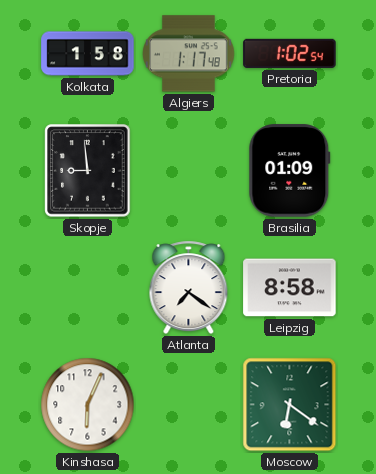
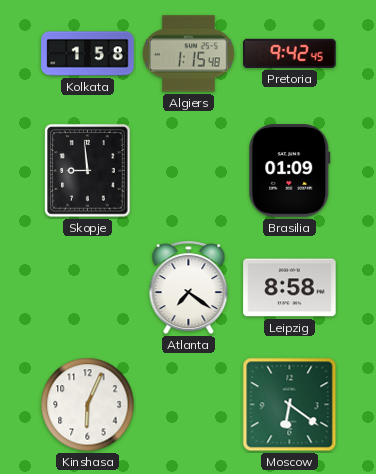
Algiers: 1:17 -> 1:15
Pretoria: 1:02 -> 9:42
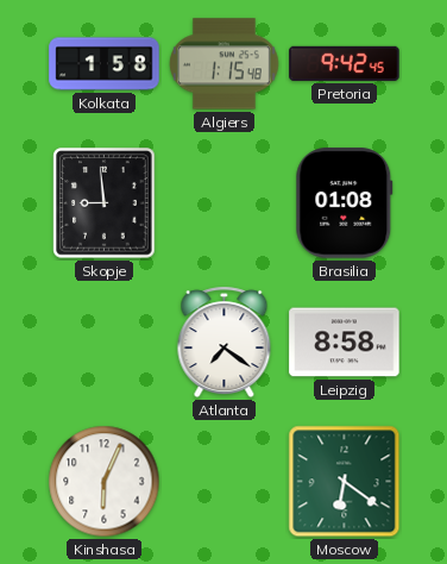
Brasilia: 01:09 -> 01:08
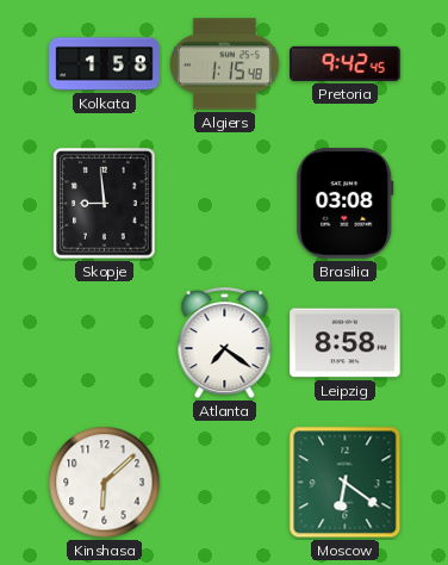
Brasilia: 01:08 -> 03:08
Kinshasa: 6:04 -> 6:08
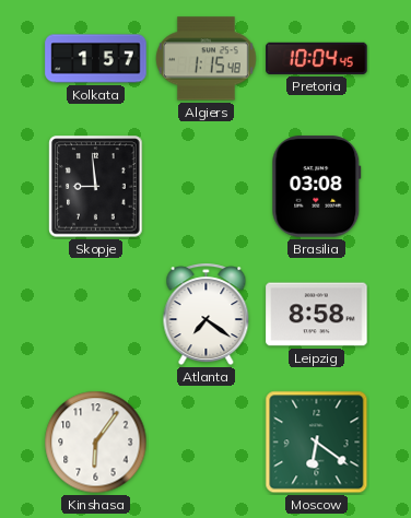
Kolkata: 1:58 -> 1:57
Pretoria: 9:42 -> 10:04
Kinshasa: 6:08 -> 6:06
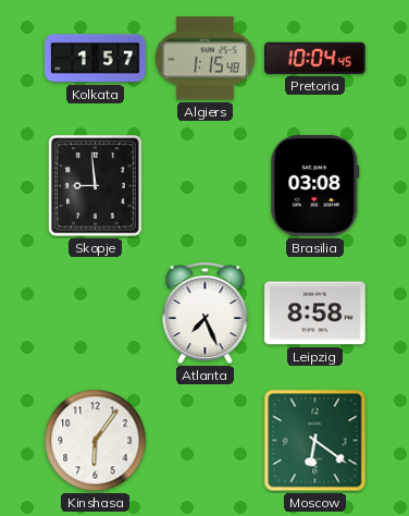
Atlanta: 7:21 -> 7:26
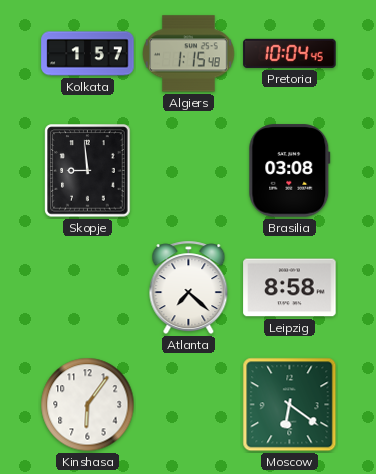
Atlanta: 7:26 -> 7:22
